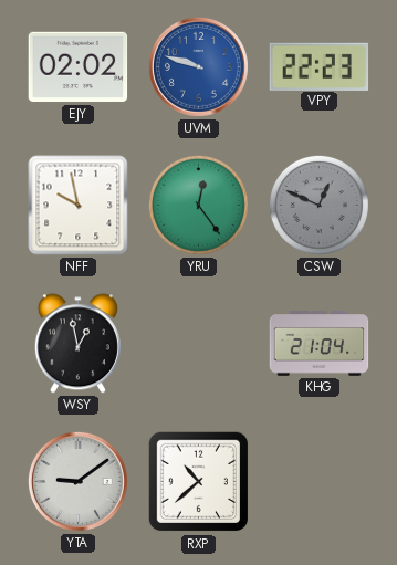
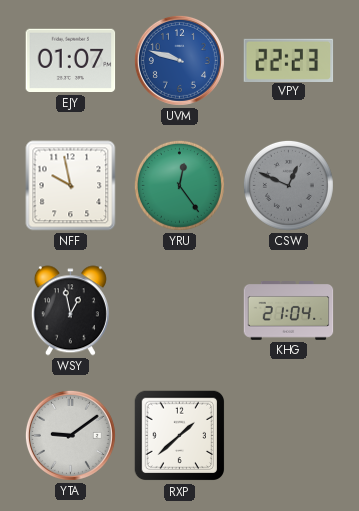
EJY: 02:02 -> 01:07
RXP: 10:38 -> 1:38
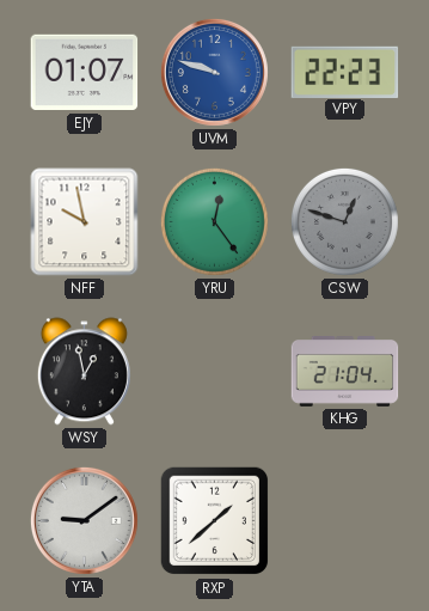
CSW: 12:49 -> 12:48
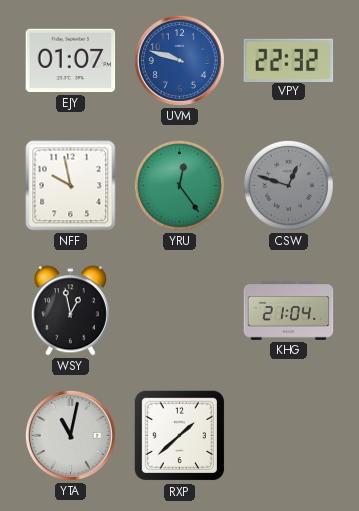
VPY: 22:23 -> 22:32
YTA: 9:09 -> 11:02
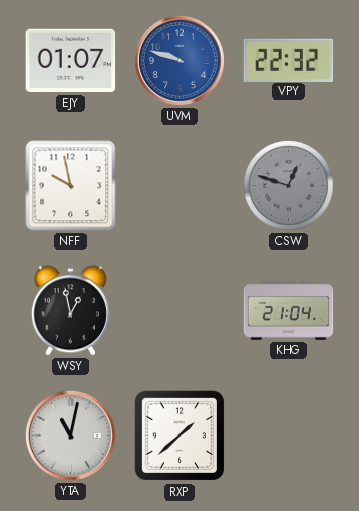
YRU: 12:24 -> none
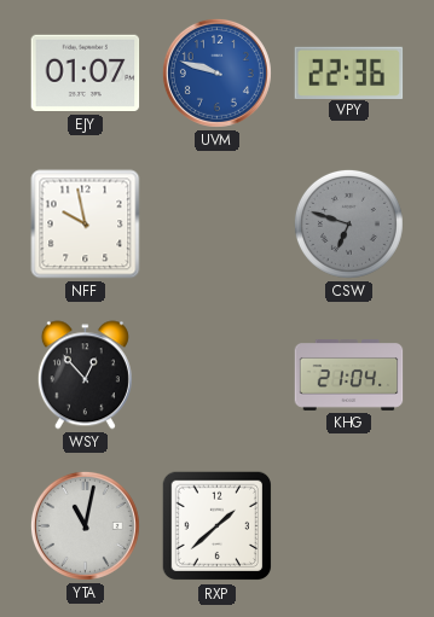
VPY: 22:32 -> 22:36
CSW: 12:48 -> 6:48
WSY: 12:58 -> 12:53
